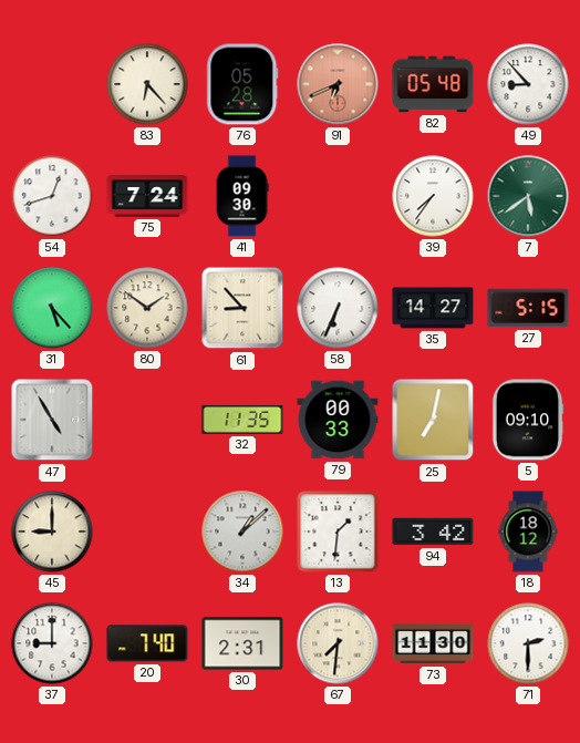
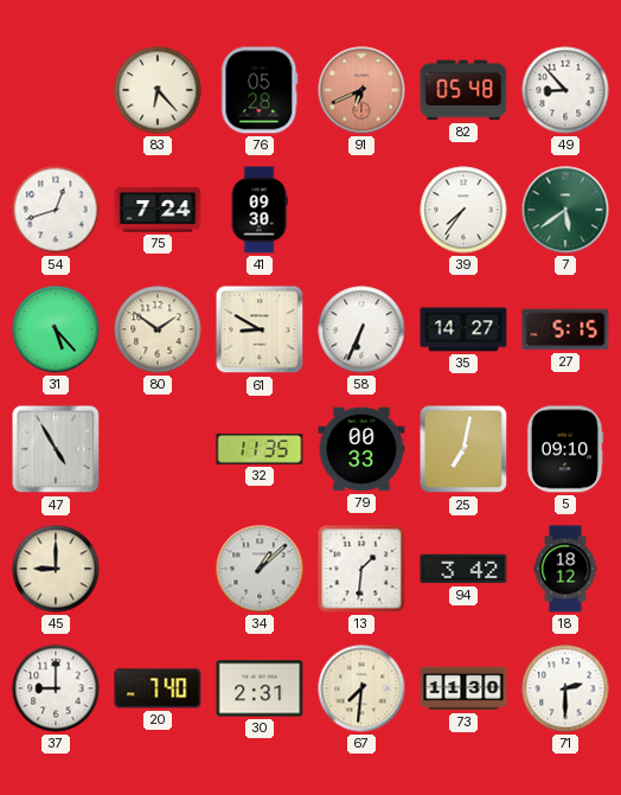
61: 8:53 -> 8:50
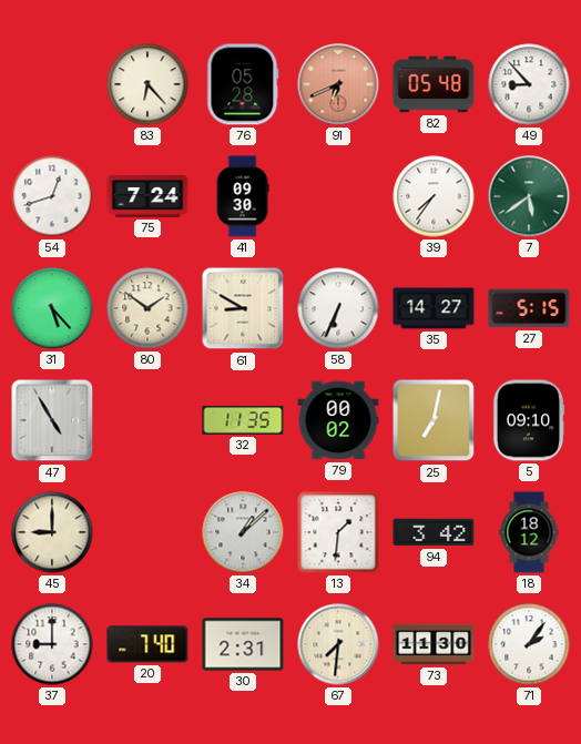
79: 00:33 -> 00:02
71: 2:30 -> 2:06
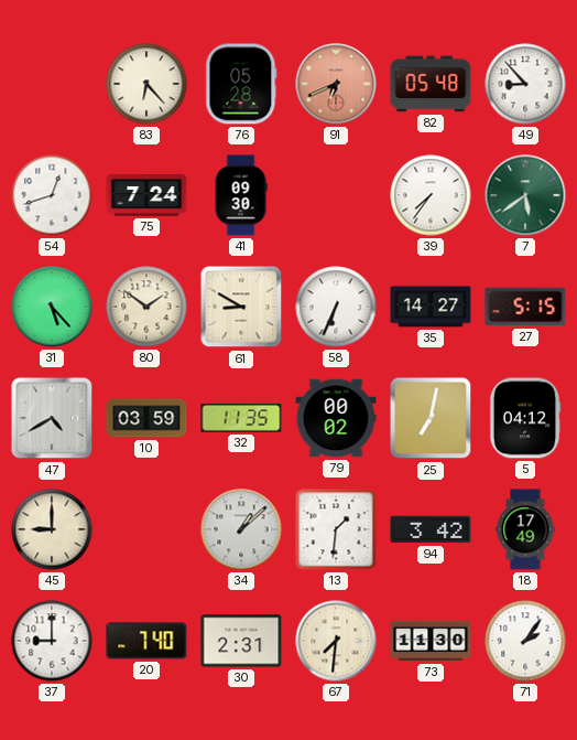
47: 4:55 -> 4:40
10: none -> 03:59
5: 09:10 -> 04:12
18: 18:12 -> 17:49
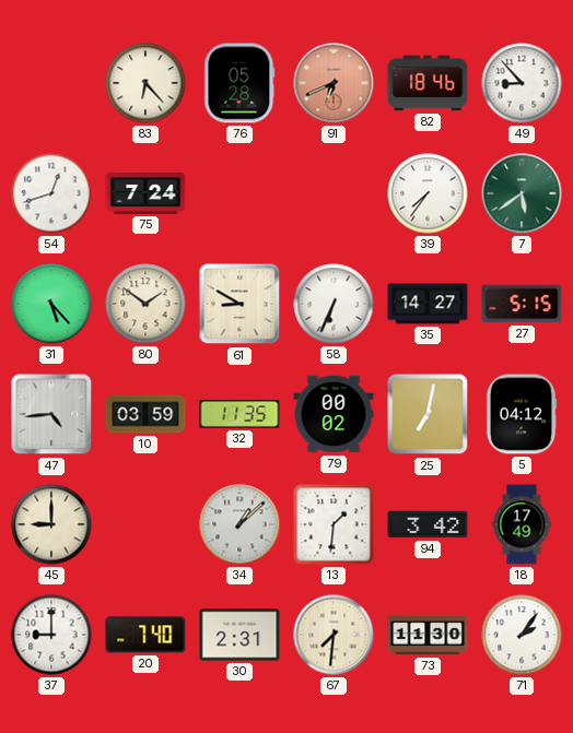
82: 05:48 -> 18:46
41: 09:30 -> none
47: 4:40 -> 4:44
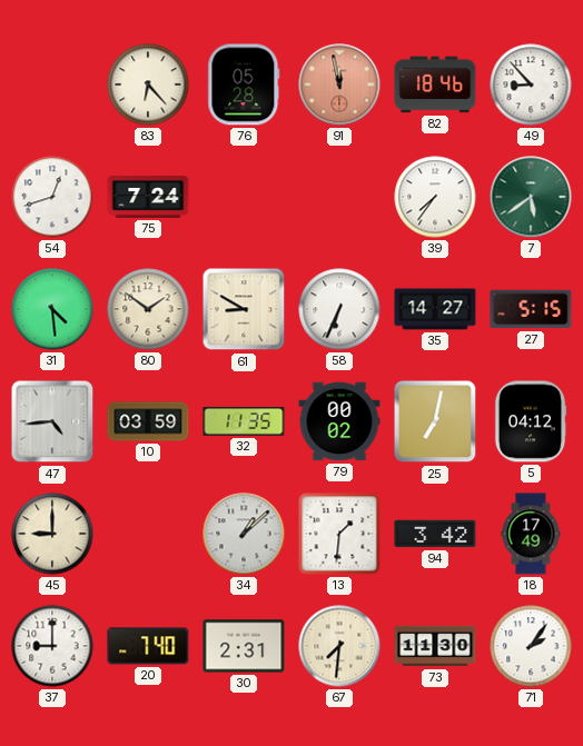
91: 6:41 -> 11:58
31: 5:23 -> 4:29
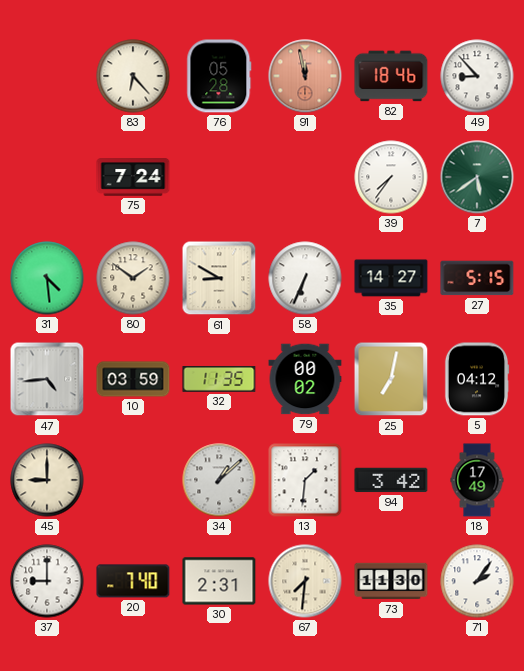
54: 12:42 -> none
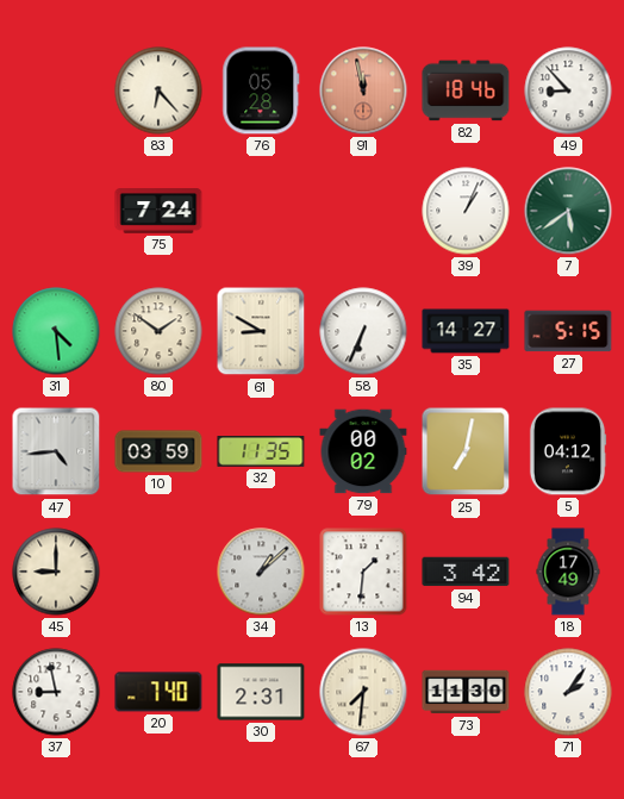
39: 7:36 -> 1:04
37: 9:00 -> 8:58
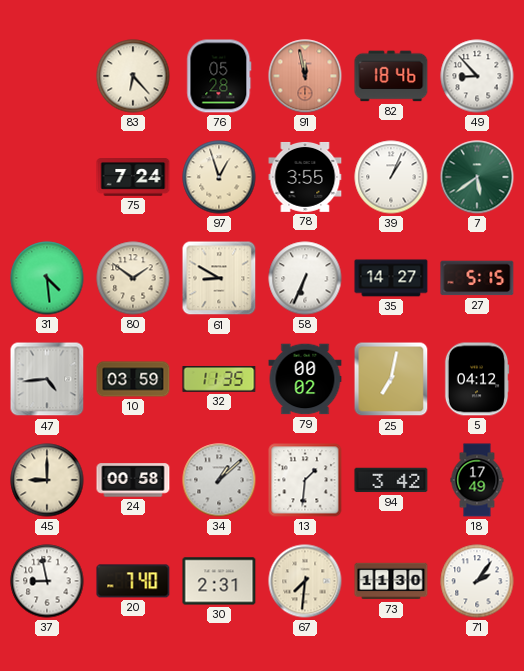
97: none -> 12:57
78: none -> 3:55
24: none -> 00:58
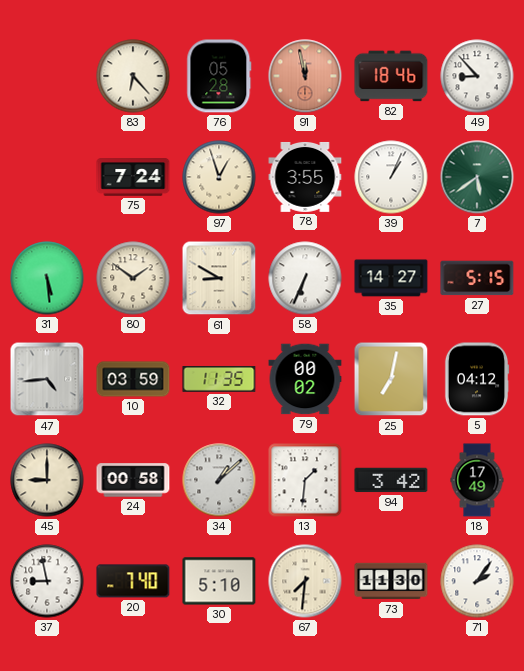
31: 4:29 -> 5:29
30: 2:31 -> 5:10
